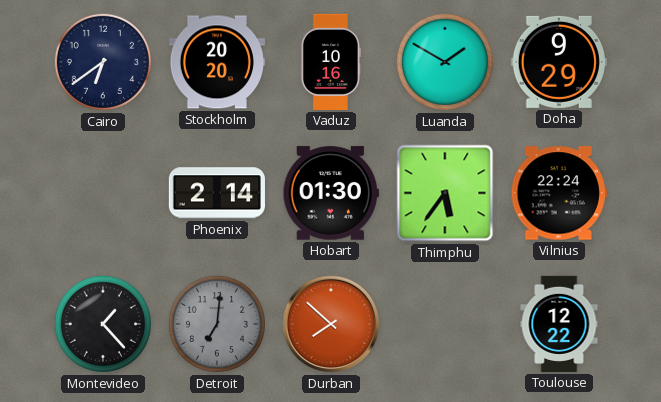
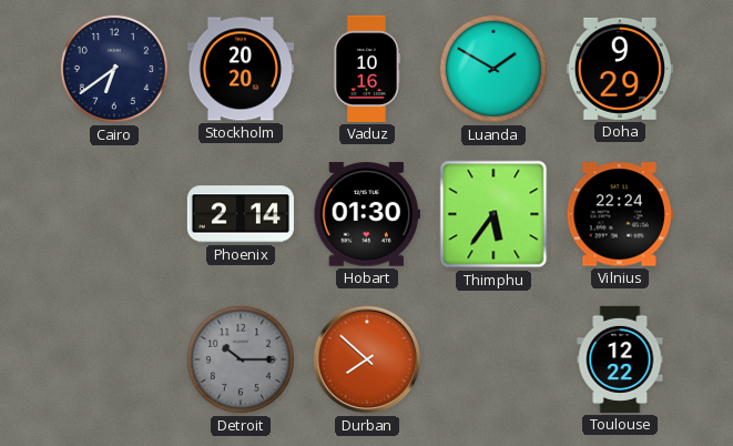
Montevideo: 1:23 -> none
Detroit: 7:01 -> 10:15
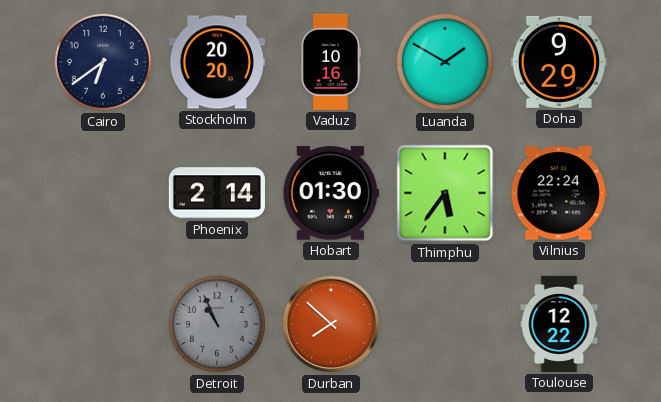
Detroit: 10:15 -> 10:56
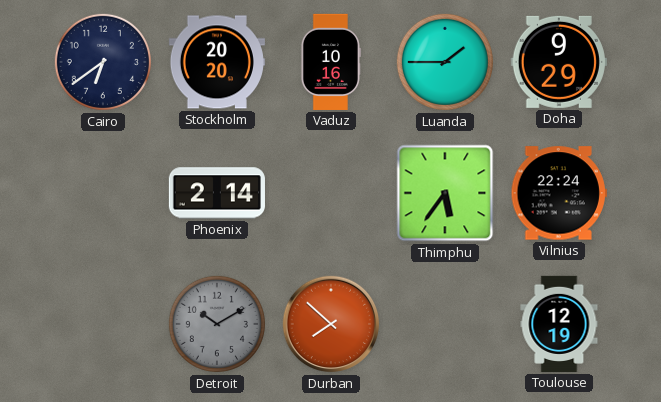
Luanda: 1:50 -> 1:45
Hobart: 01:30 -> none
Detroit: 10:56 -> 10:10
Toulouse: 12:22 -> 12:19
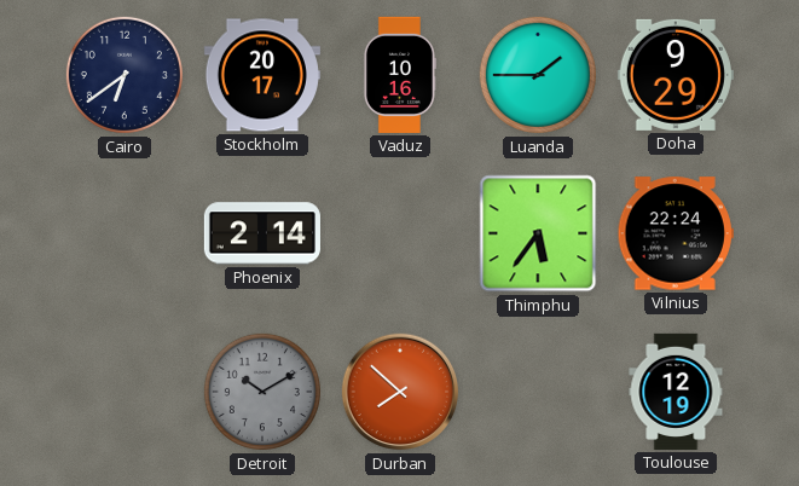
Stockholm: 20:20 -> 20:17
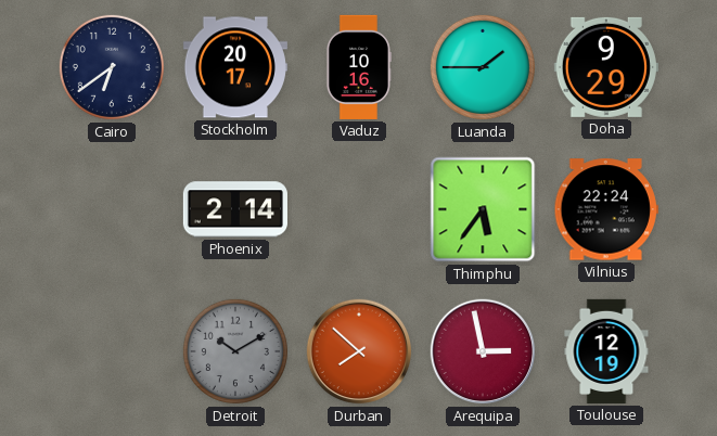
Arequipa: none -> 2:58
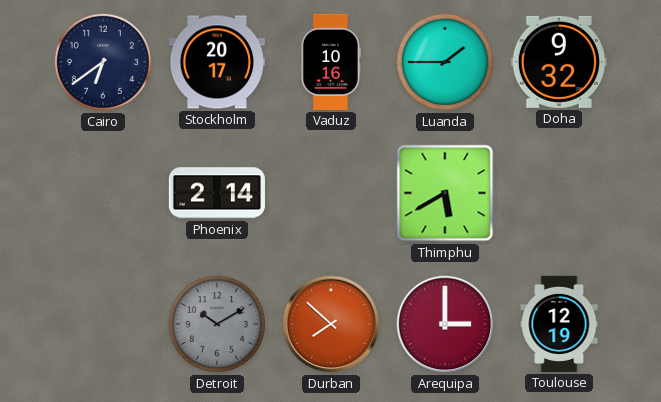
Doha: 9:29 -> 9:32
Thimphu: 5:36 -> 5:40
Vilnius: 22:24 -> none
Arequipa: 2:58 -> 3:00
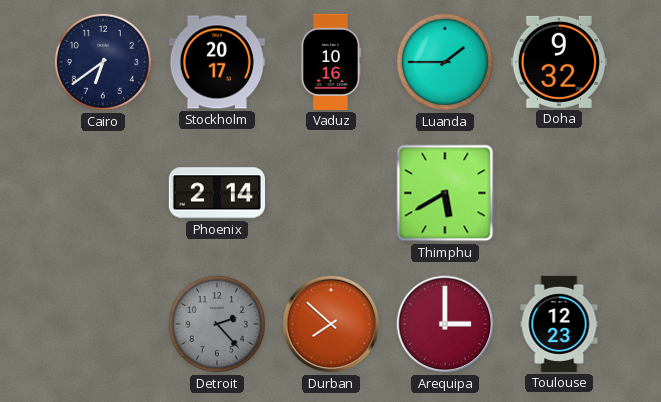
Detroit: 10:10 -> 2:23
Toulouse: 12:19 -> 12:23
